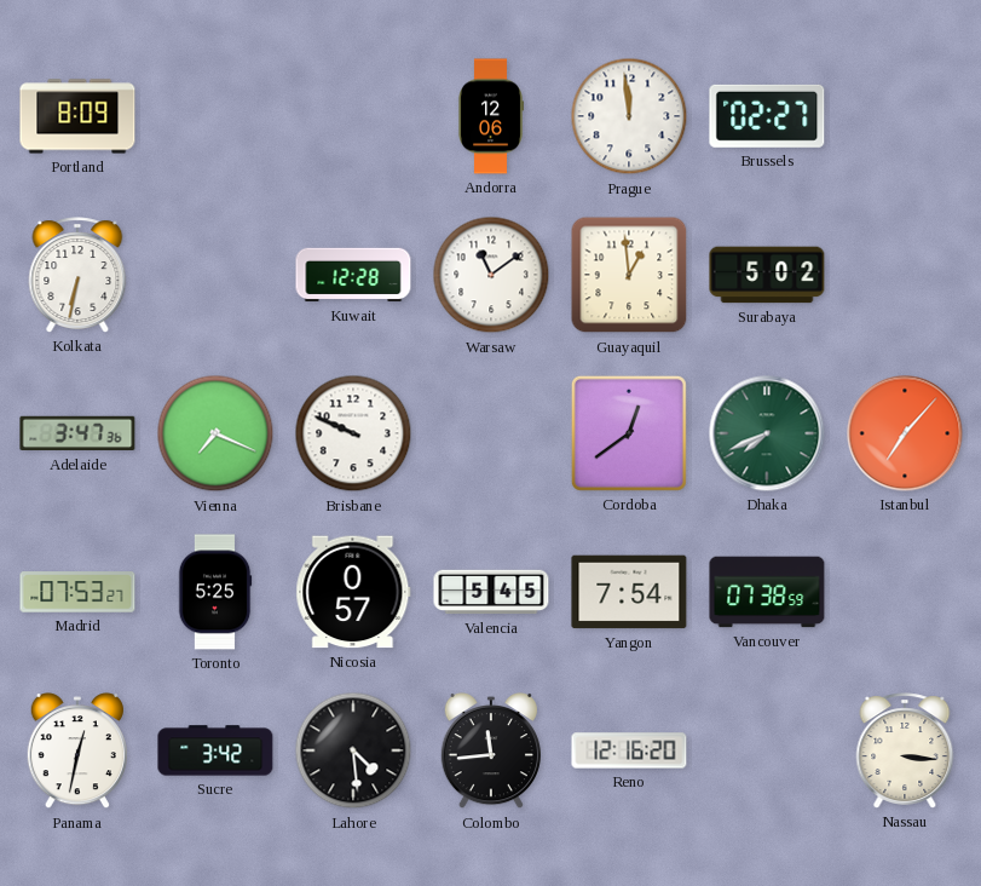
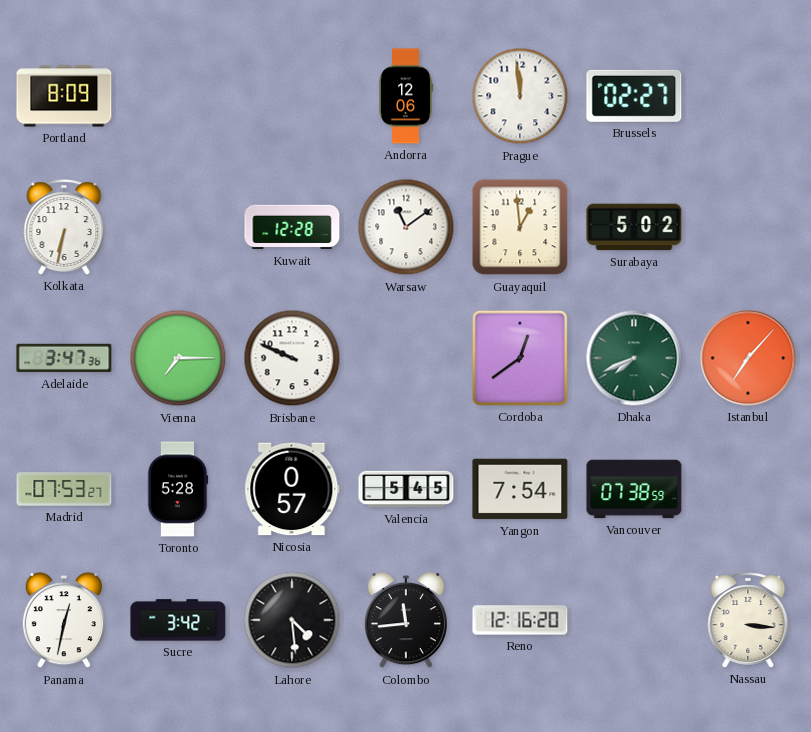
Vienna: 7:19 -> 7:15
Toronto: 5:25 -> 5:28
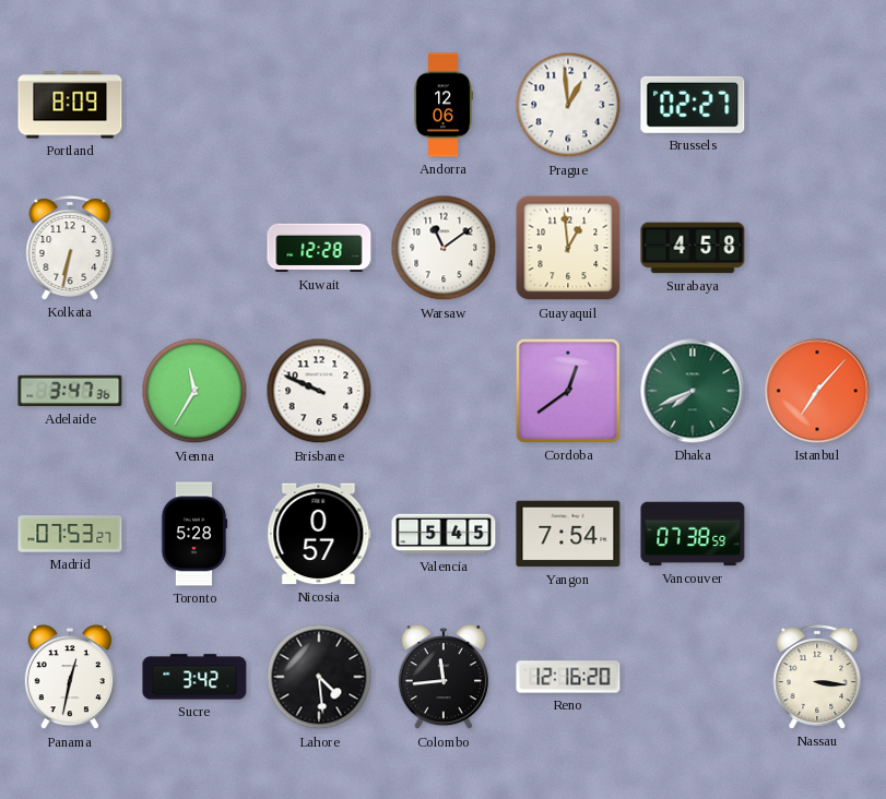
Prague: 11:59 -> 12:59
Surabaya: 5:02 -> 4:58
Vienna: 7:15 -> 11:35
